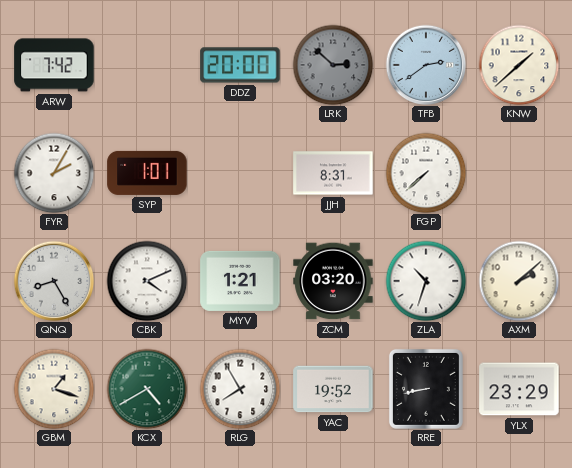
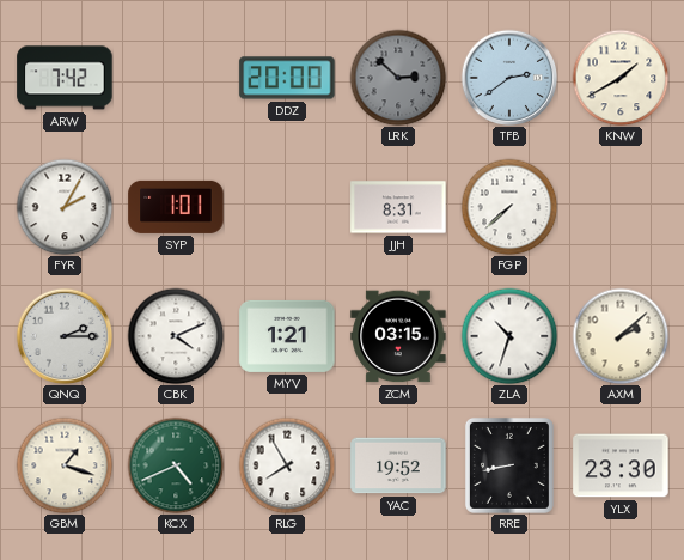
KNW: 1:38 -> 1:40
QNQ: 8:25 -> 2:15
ZCM: 03:20 -> 03:15
KCX: 4:40 -> 4:41
YLX: 23:29 -> 23:30
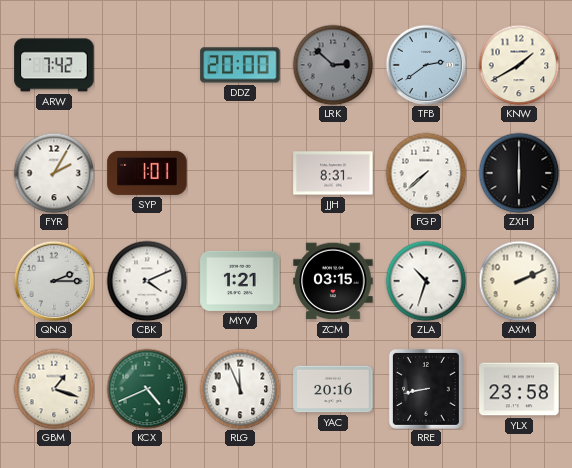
ZXH: none -> 6:00
AXM: 2:08 -> 2:11
RLG: 7:55 -> 11:56
YAC: 19:52 -> 20:16
YLX: 23:30 -> 23:58
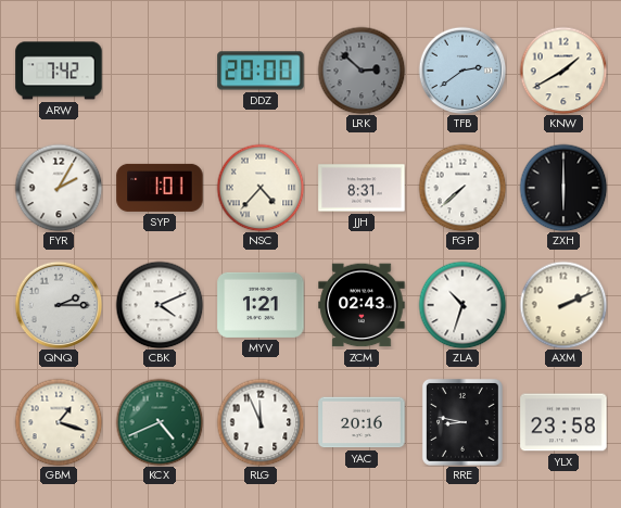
NSC: none -> 4:37
ZCM: 03:15 -> 02:43
RRE: 8:43 -> 8:47
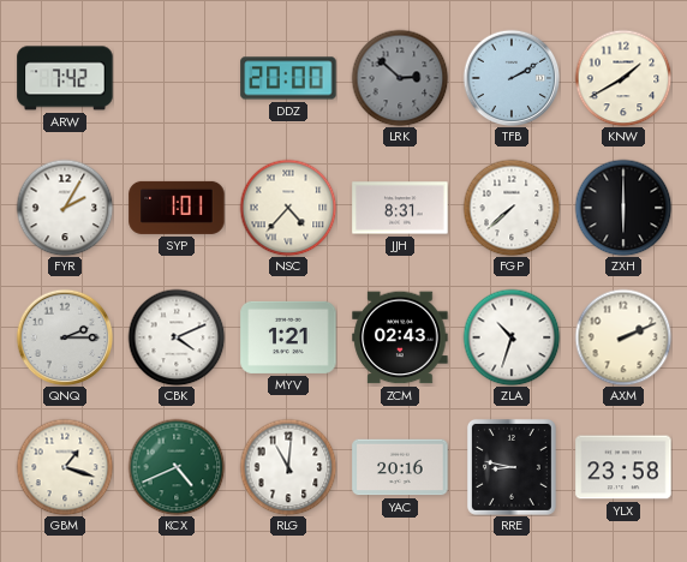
TFB: 2:39 -> 2:10
RLG: 11:56 -> 11:01
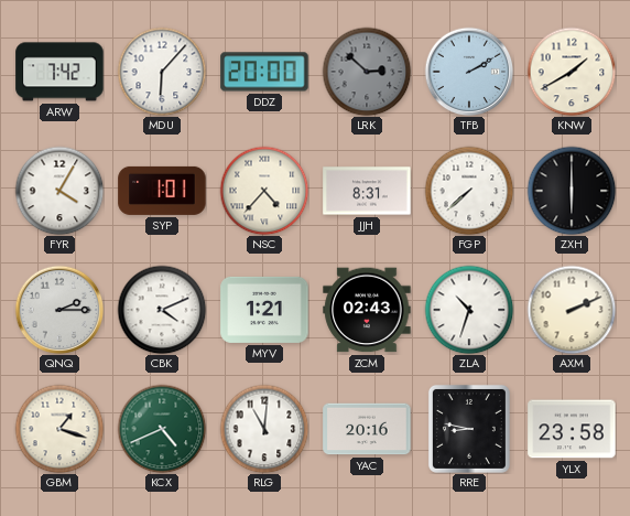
MDU: none -> 6:07
FYR: 2:05 -> 4:05
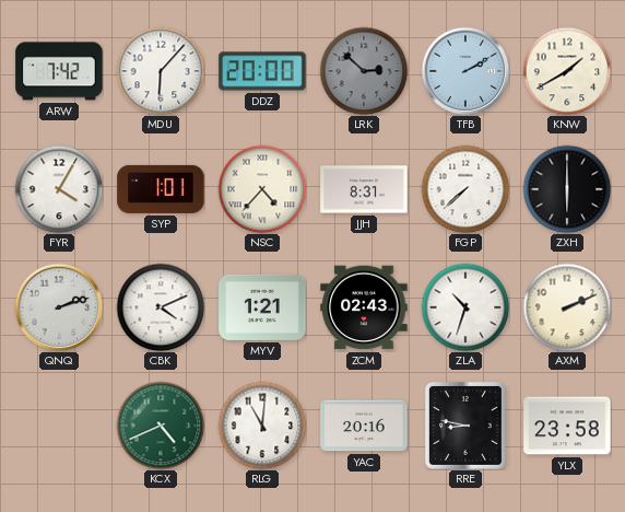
QNQ: 2:15 -> 2:12
GBM: 1:18 -> none
